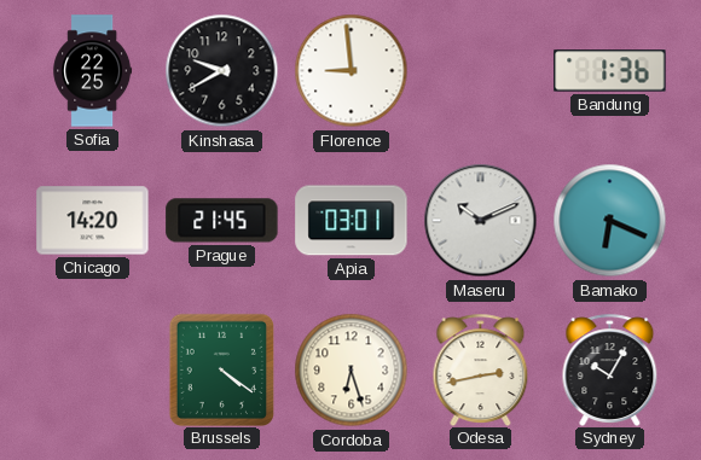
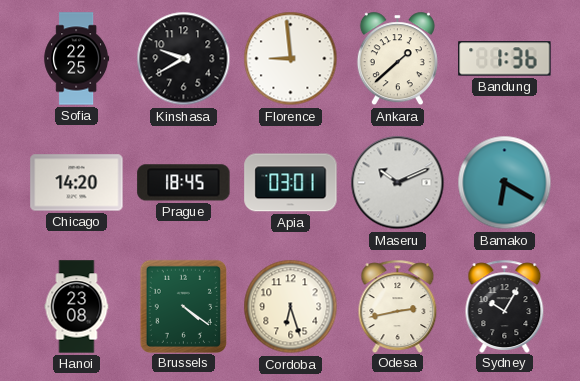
Ankara: none -> 1:38
Prague: 21:45 -> 18:45
Bamako: 6:19 -> 6:20
Hanoi: none -> 23:08
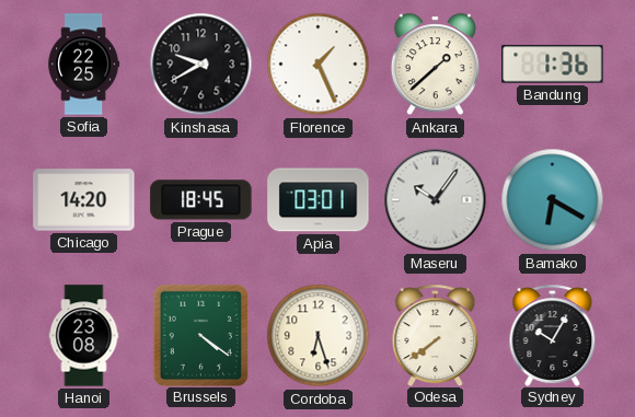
Florence: 8:59 -> 1:26
Maseru: 10:11 -> 10:06
Odesa: 2:43 -> 7:39
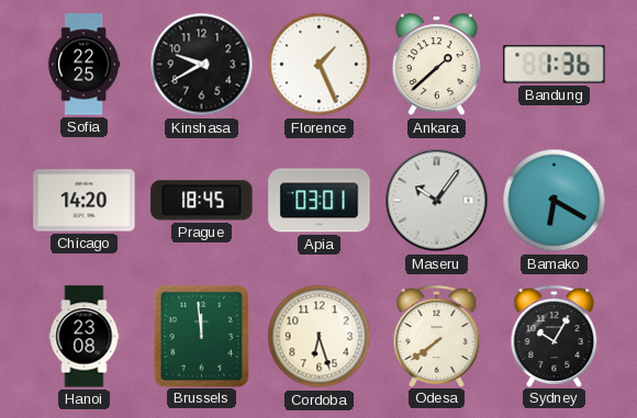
Brussels: 4:21 -> 11:59
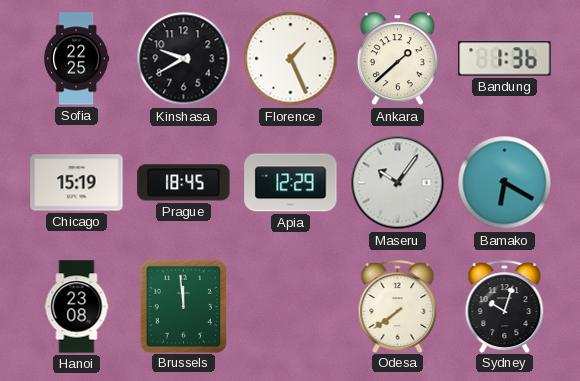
Chicago: 14:20 -> 15:19
Apia: 03:01 -> 12:29
Cordoba: 6:27 -> none
Sydney: 10:05 -> 10:03
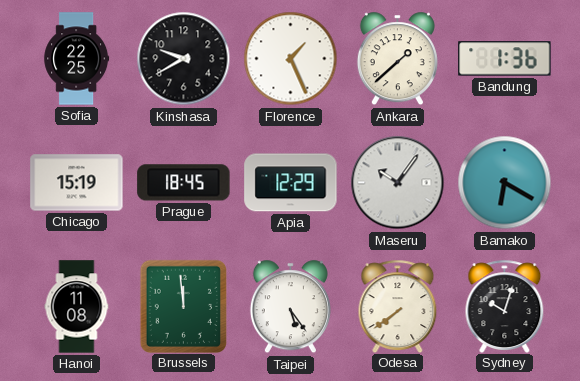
Hanoi: 23:08 -> 11:08
Taipei: none -> 5:24
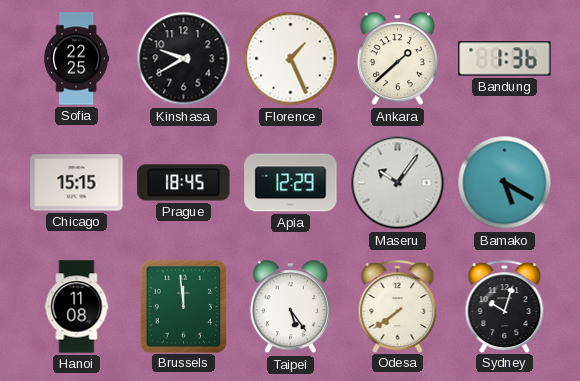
Chicago: 15:19 -> 15:15
Bamako: 6:20 -> 5:20
